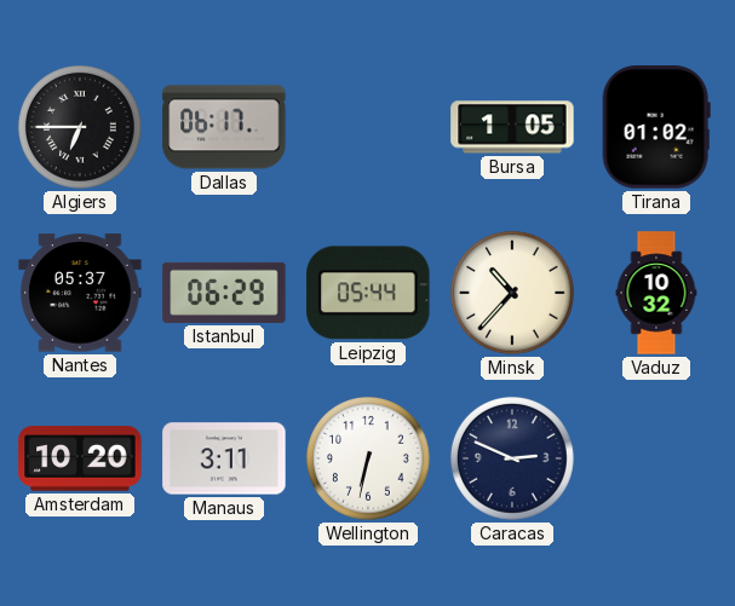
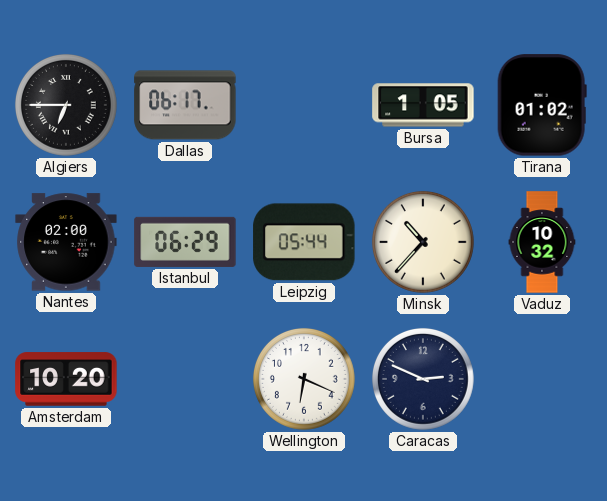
Nantes: 05:37 -> 02:00
Manaus: 3:11 -> none
Wellington: 6:32 -> 6:19
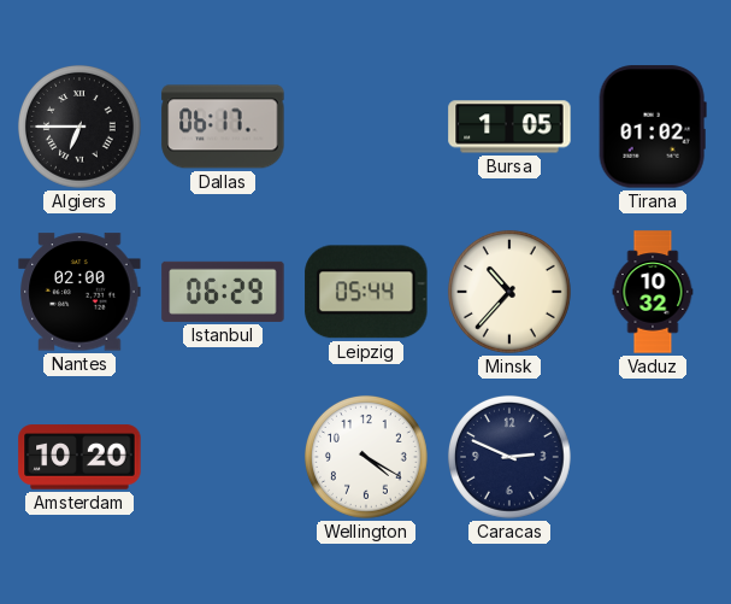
Wellington: 6:19 -> 4:20
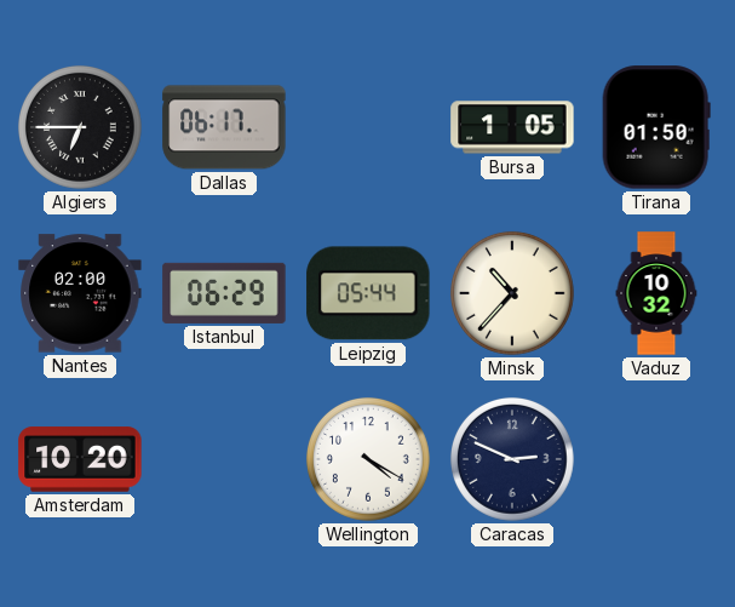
Tirana: 01:02 -> 01:50
